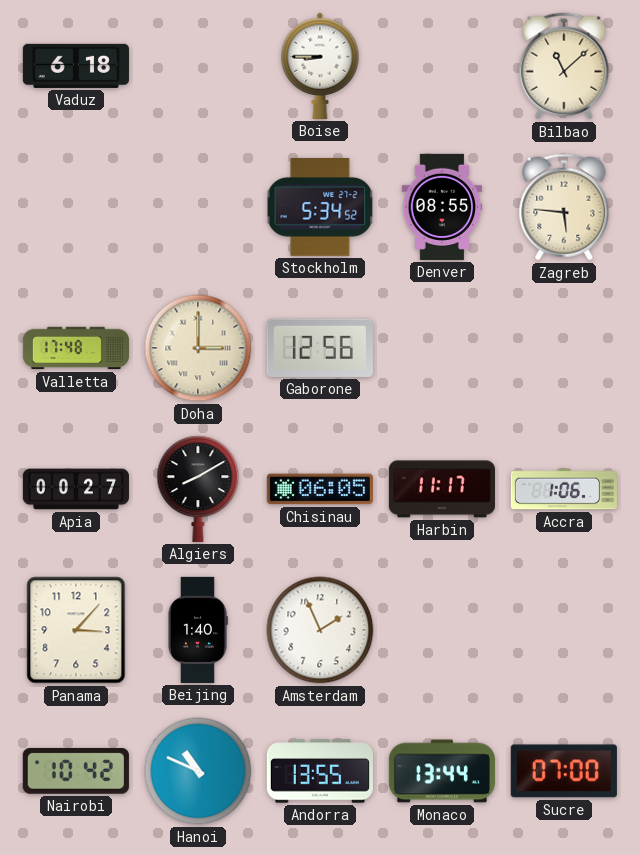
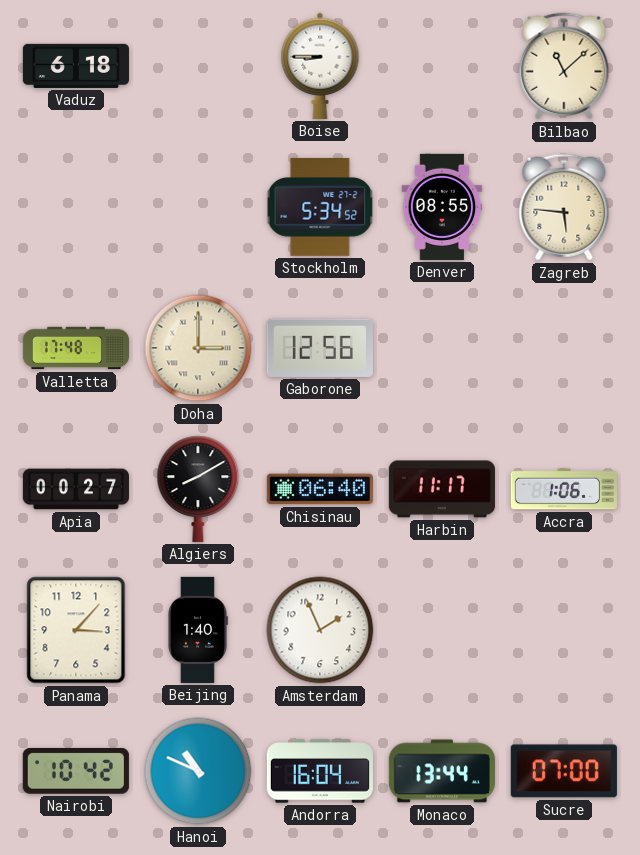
Chisinau: 06:05 -> 06:40
Andorra: 13:55 -> 16:04
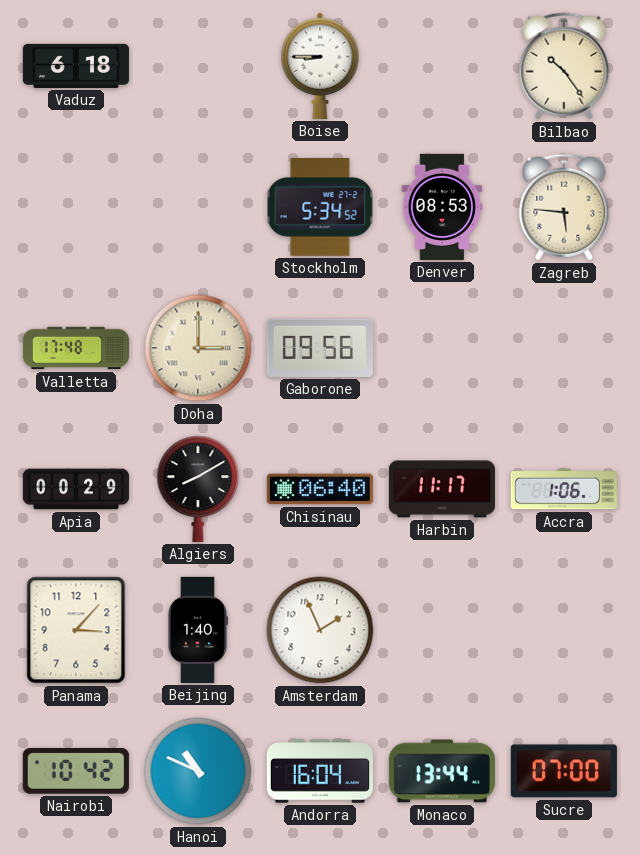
Bilbao: 11:08 -> 10:24
Denver: 08:55 -> 08:53
Gaborone: 12:56 -> 09:56
Apia: 00:27 -> 00:29
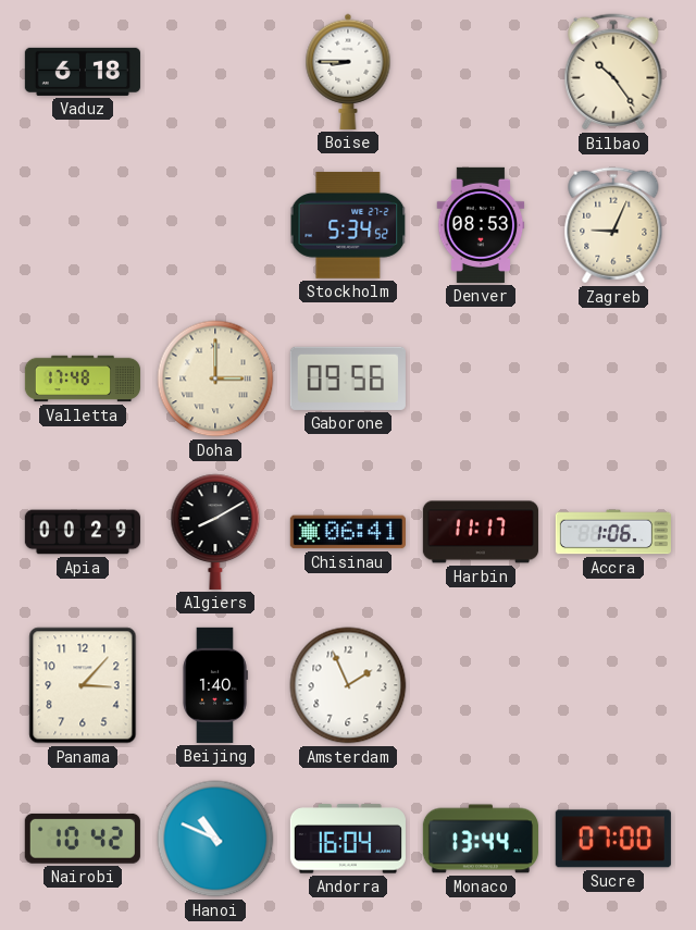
Zagreb: 5:46 -> 9:04
Chisinau: 06:40 -> 06:41
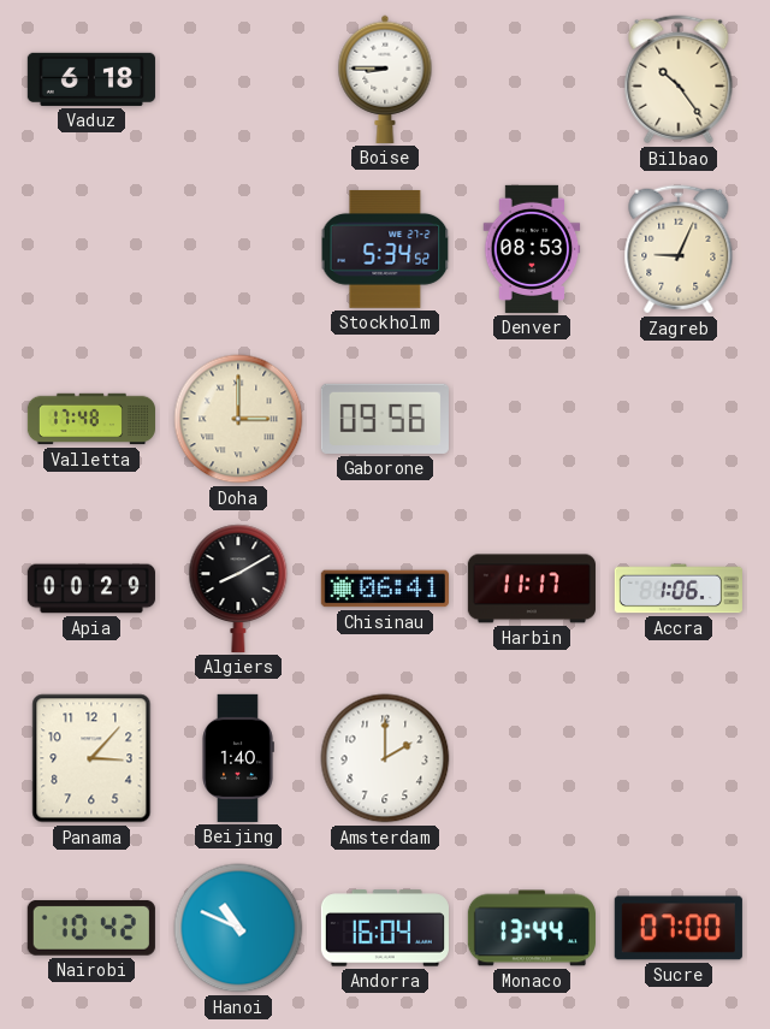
Amsterdam: 1:56 -> 2:00
